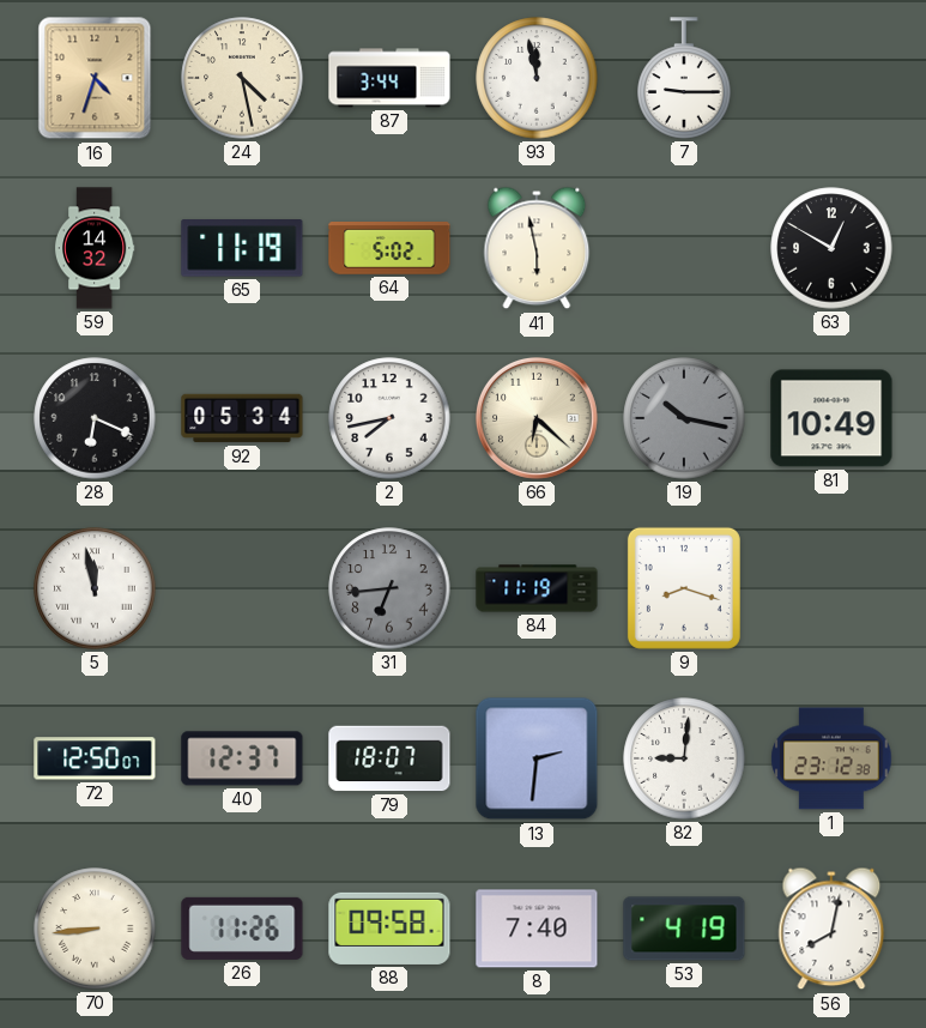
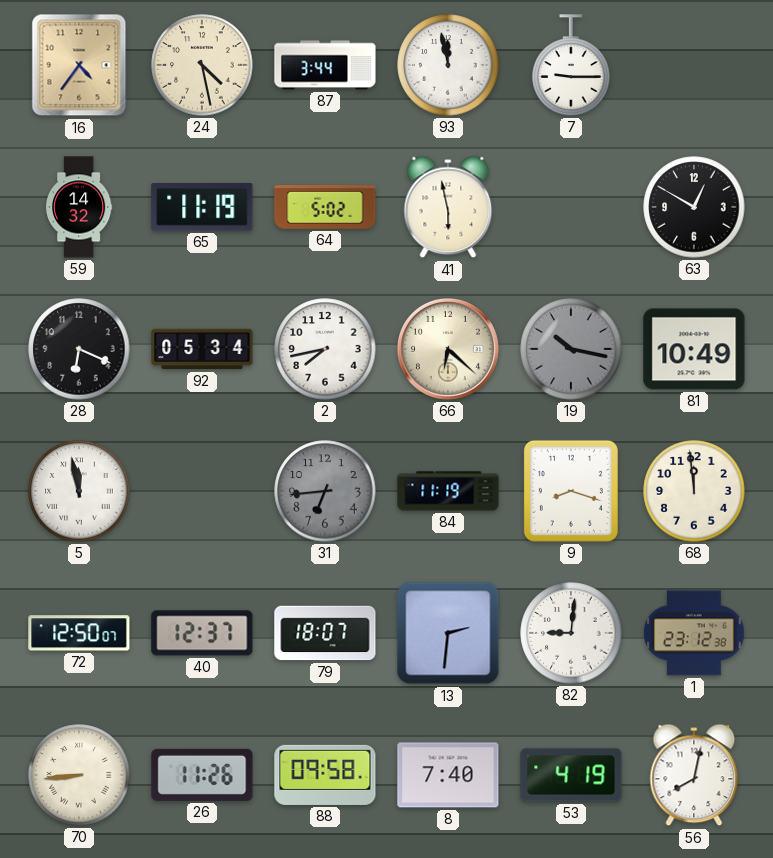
16: 4:33 -> 4:36
68: none -> 11:59
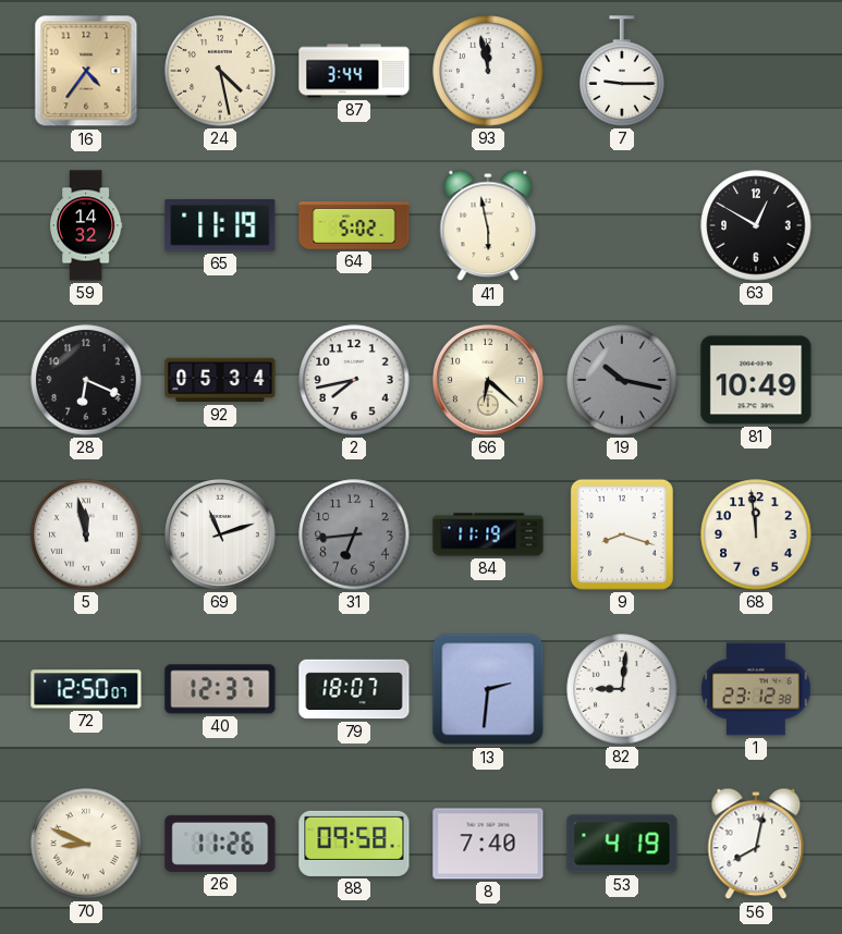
69: none -> 11:12
70: 8:44 -> 8:49
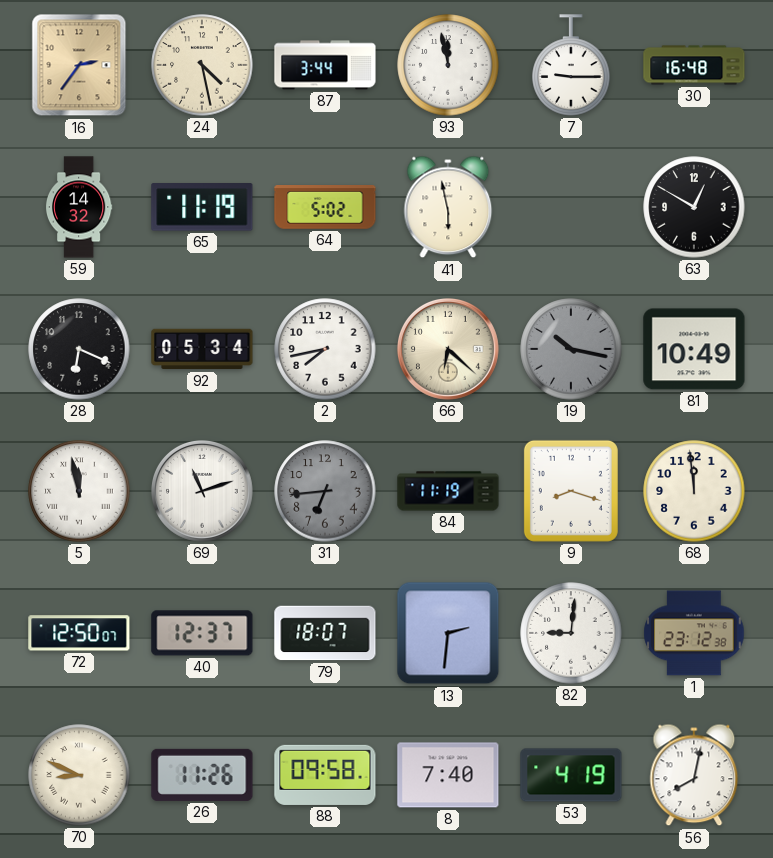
16: 4:36 -> 2:36
30: none -> 16:48
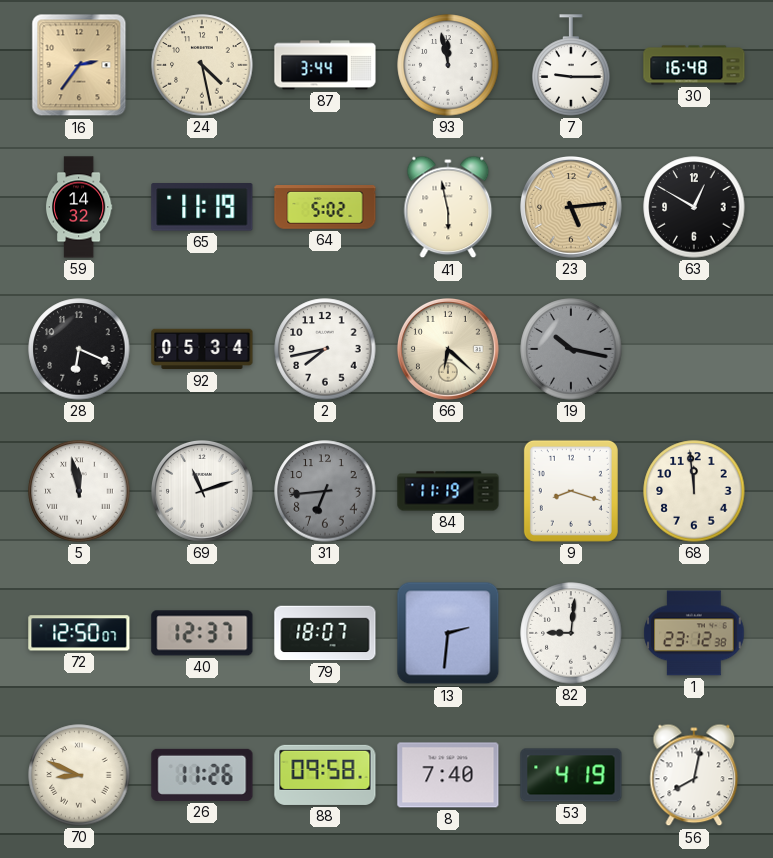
23: none -> 5:14
81: 10:49 -> none
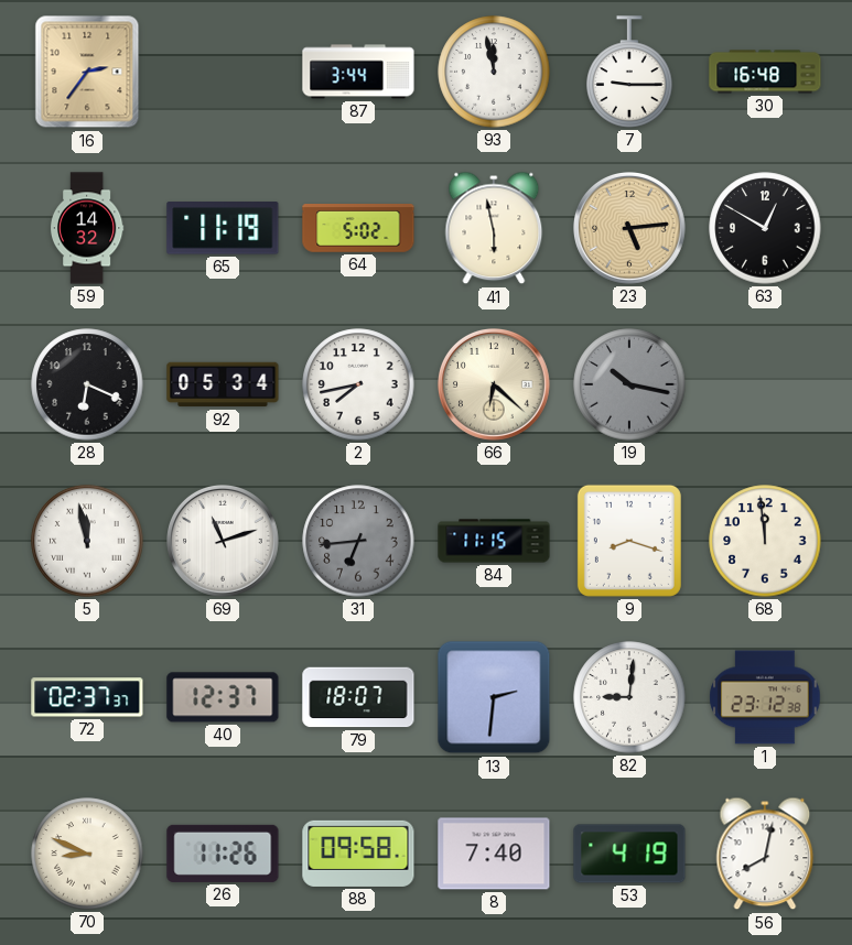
24: 4:28 -> none
84: 11:19 -> 11:15
72: 12:50 -> 02:37
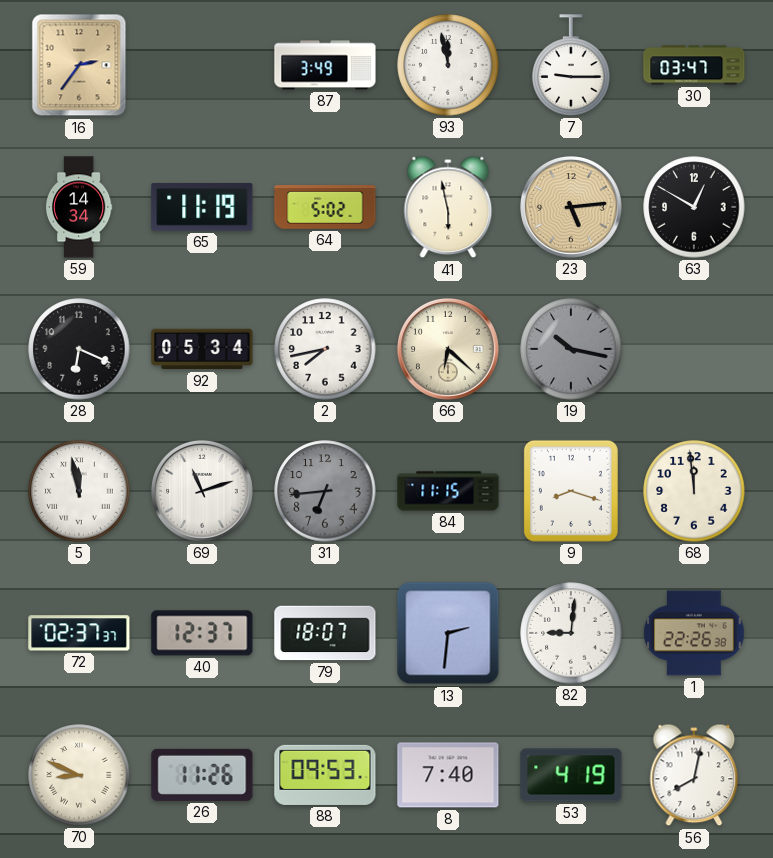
87: 3:44 -> 3:49
30: 16:48 -> 03:47
59: 14:32 -> 14:34
1: 23:12 -> 22:26
88: 09:58 -> 09:53
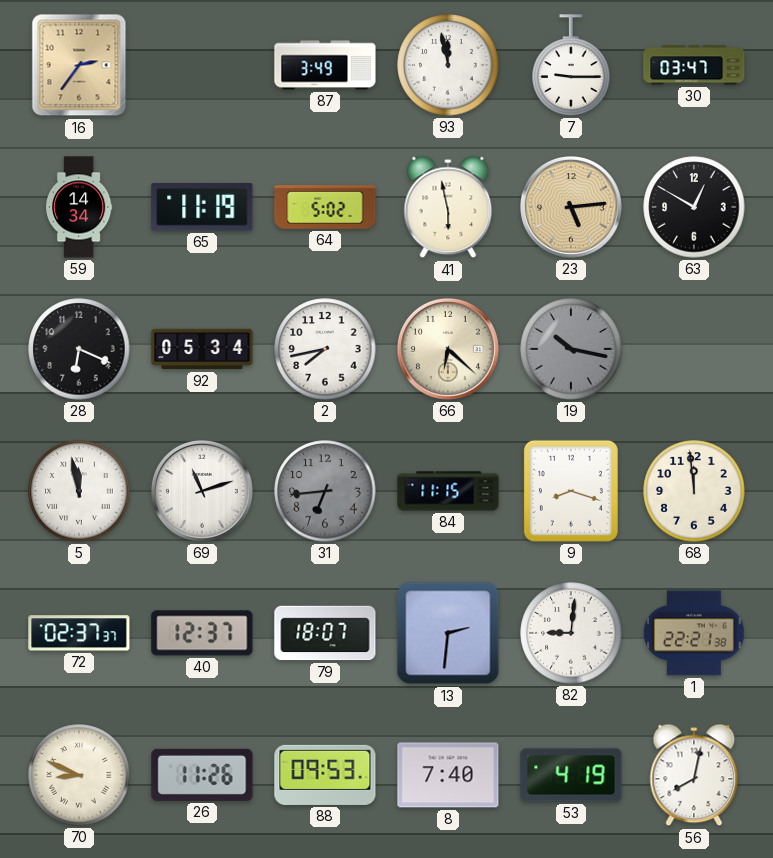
1: 22:26 -> 22:21
